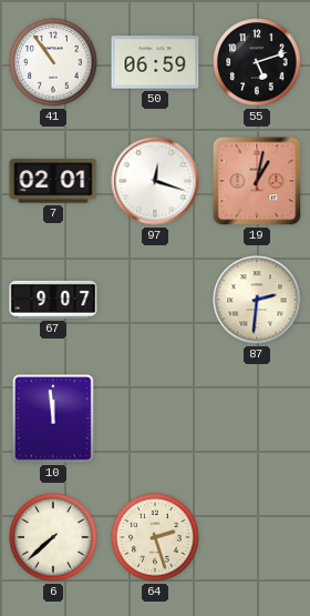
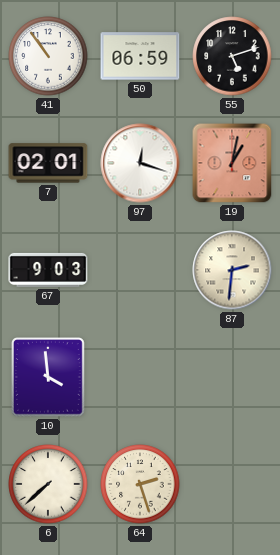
67: 9:07 -> 9:03
10: 11:59 -> 3:59
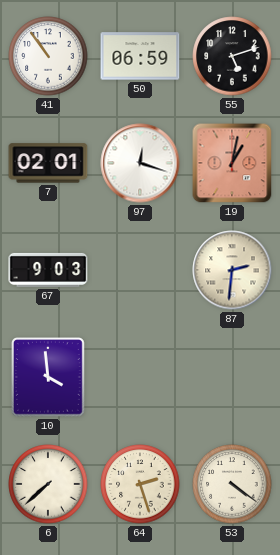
53: none -> 4:21
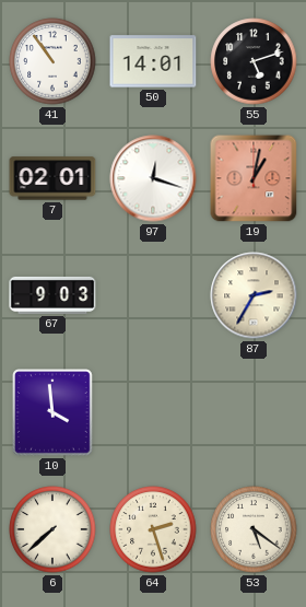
50: 06:59 -> 14:01
87: 2:31 -> 2:35
53: 4:21 -> 5:21
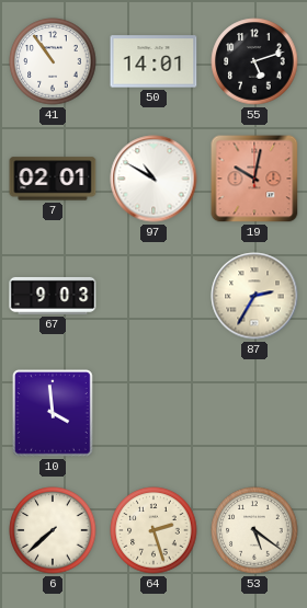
97: 12:18 -> 10:50
19: 1:02 -> 10:02
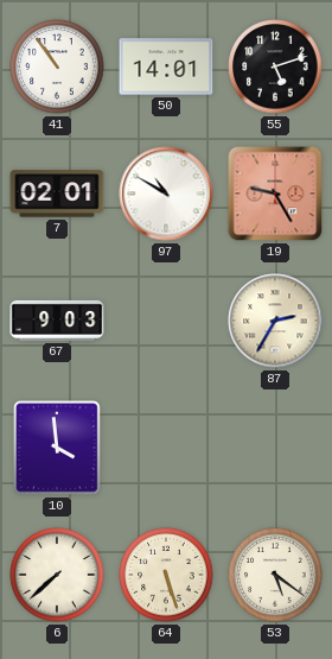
19: 10:02 -> 9:25
64: 2:27 -> 5:27
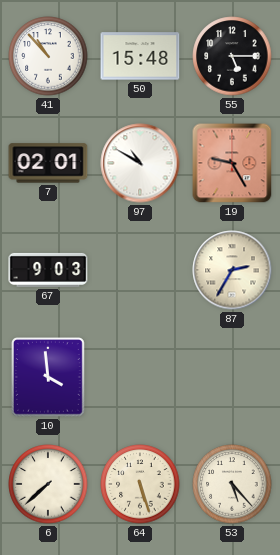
41: 10:54 -> 10:53
50: 14:01 -> 15:48
55: 5:12 -> 5:15
53: 5:21 -> 5:23
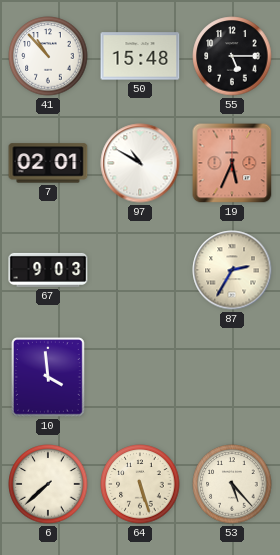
19: 9:25 -> 5:34
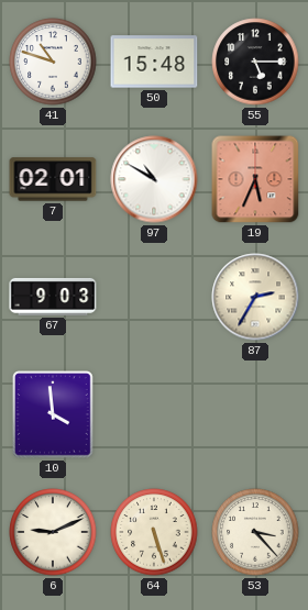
41: 10:53 -> 10:48
6: 7:38 -> 9:11
53: 5:23 -> 3:23
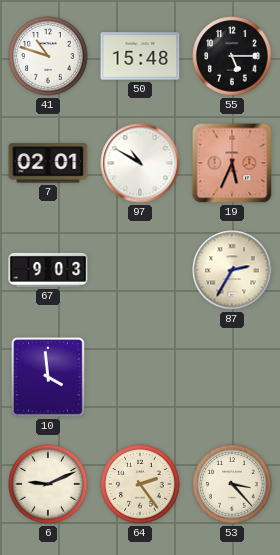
64: 5:27 -> 2:24
